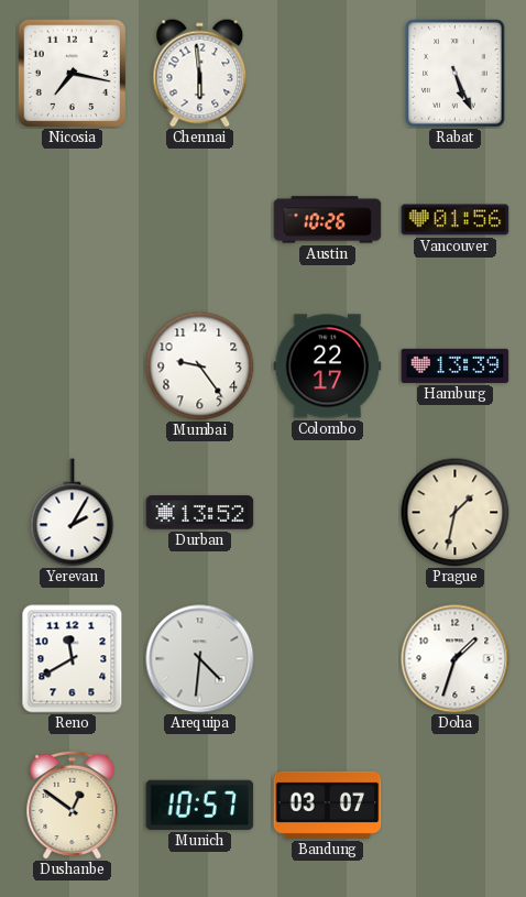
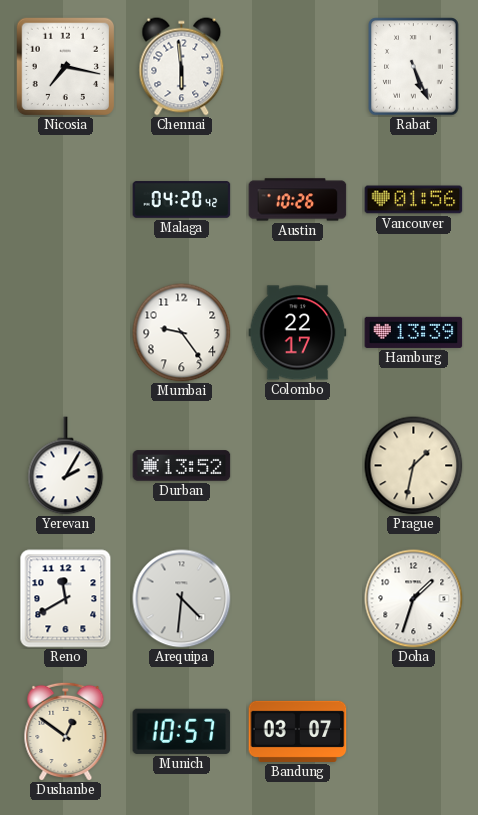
Malaga: none -> 04:20
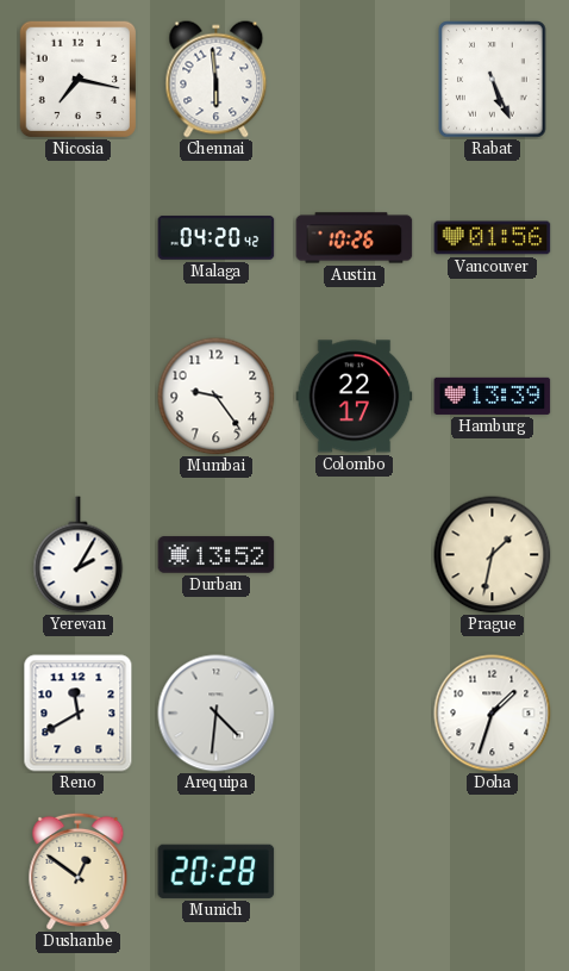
Munich: 10:57 -> 20:28
Bandung: 03:07 -> none
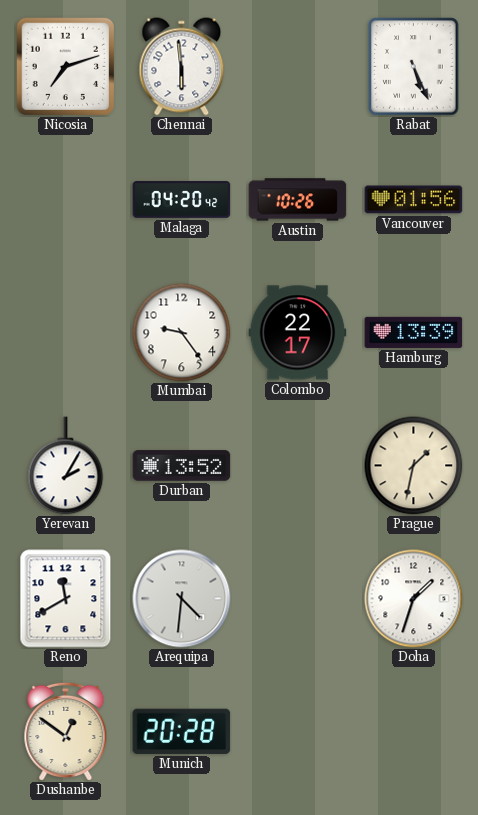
Nicosia: 7:17 -> 7:12
